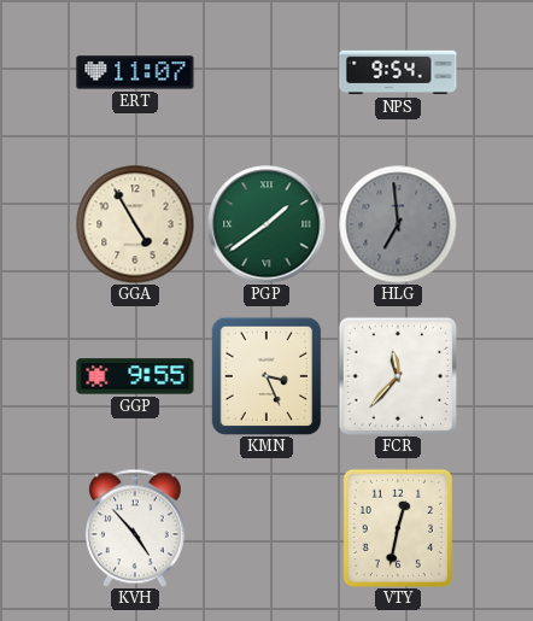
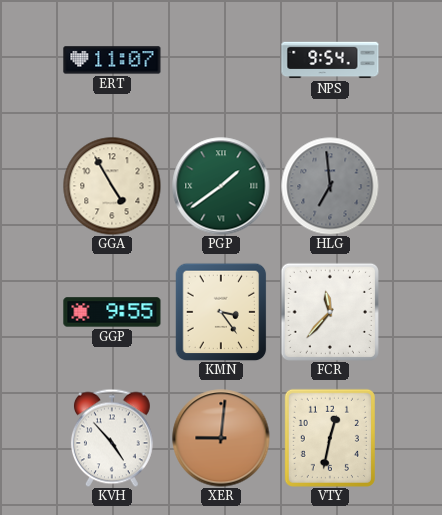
KMN: 3:26 -> 3:24
XER: none -> 9:01
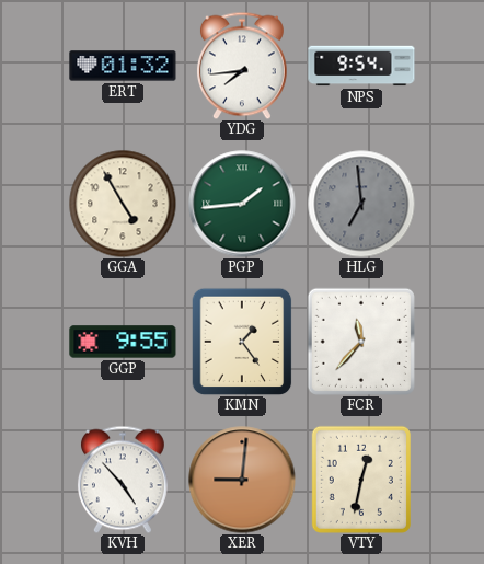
ERT: 11:07 -> 01:32
YDG: none -> 7:44
PGP: 1:39 -> 1:44
KMN: 3:24 -> 1:24
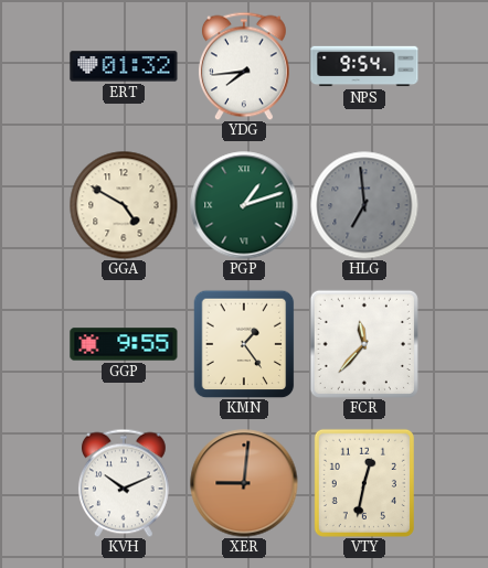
GGA: 4:55 -> 4:50
PGP: 1:44 -> 1:12
KVH: 4:53 -> 10:11
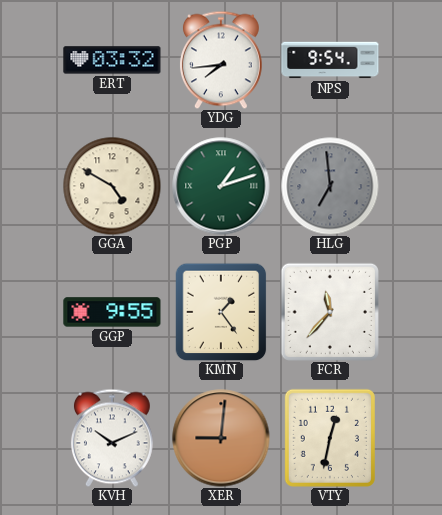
ERT: 01:32 -> 03:32
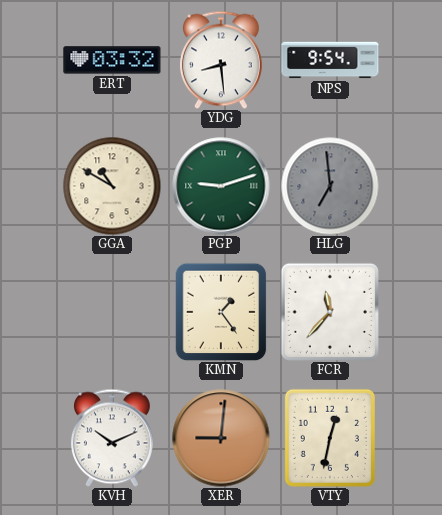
YDG: 7:44 -> 8:29
GGA: 4:50 -> 10:50
PGP: 1:12 -> 9:12
GGP: 9:55 -> none
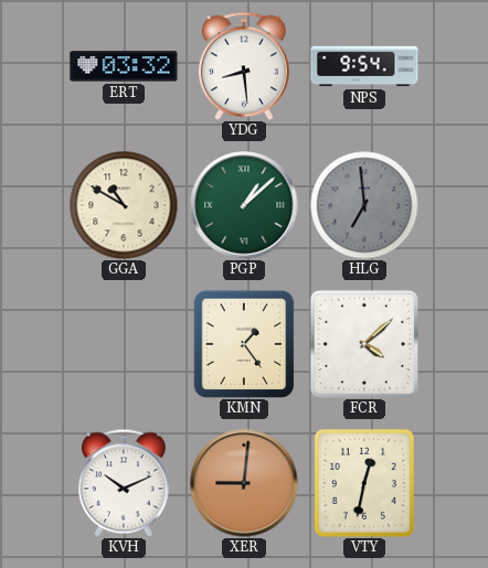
PGP: 9:12 -> 1:08
FCR: 11:37 -> 4:08
